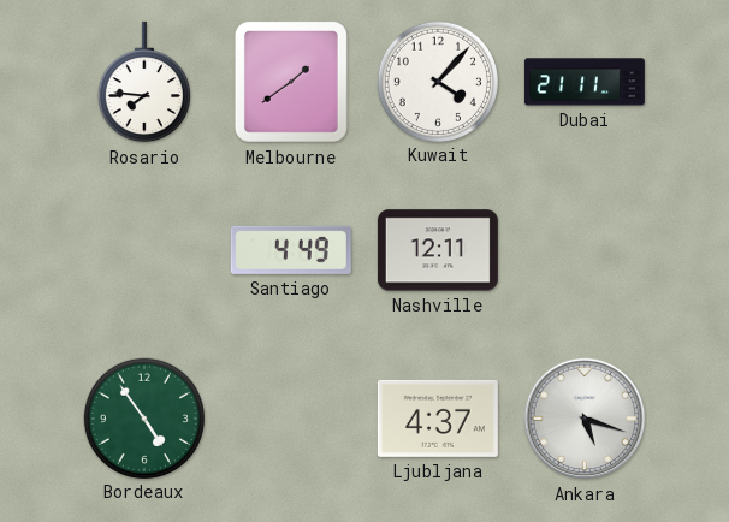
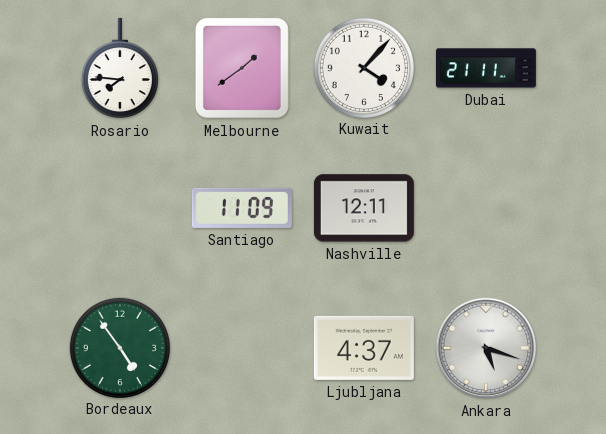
Santiago: 4:49 -> 11:09
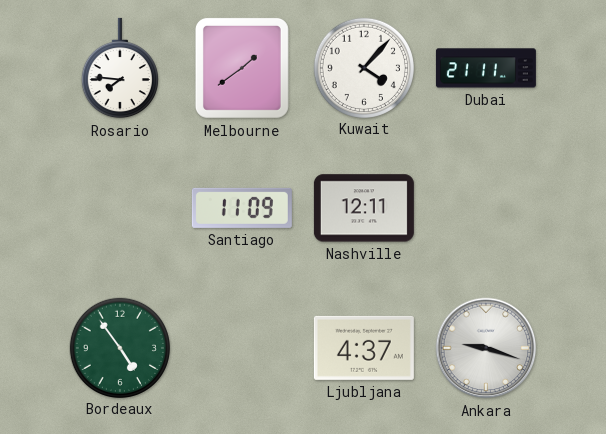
Ankara: 5:18 -> 9:18
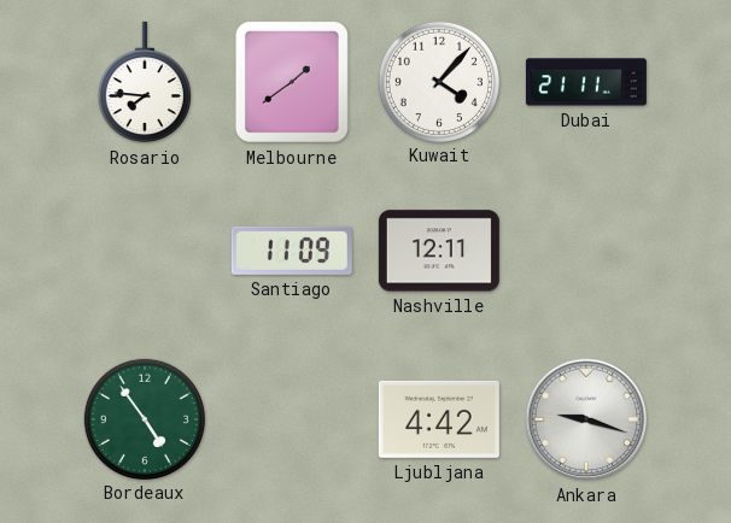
Ljubljana: 4:37 -> 4:42
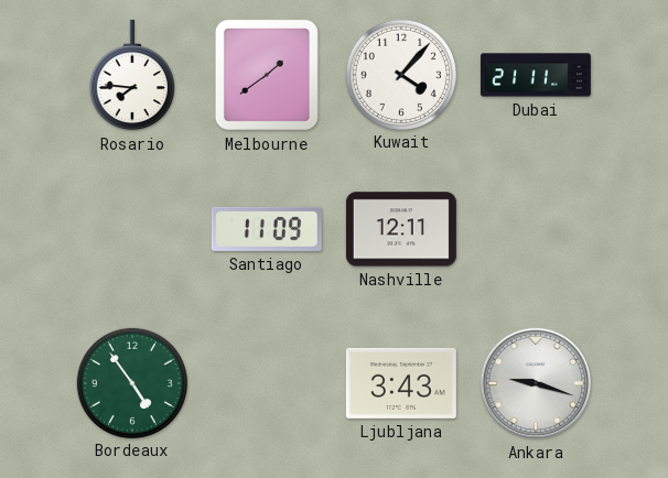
Ljubljana: 4:42 -> 3:43
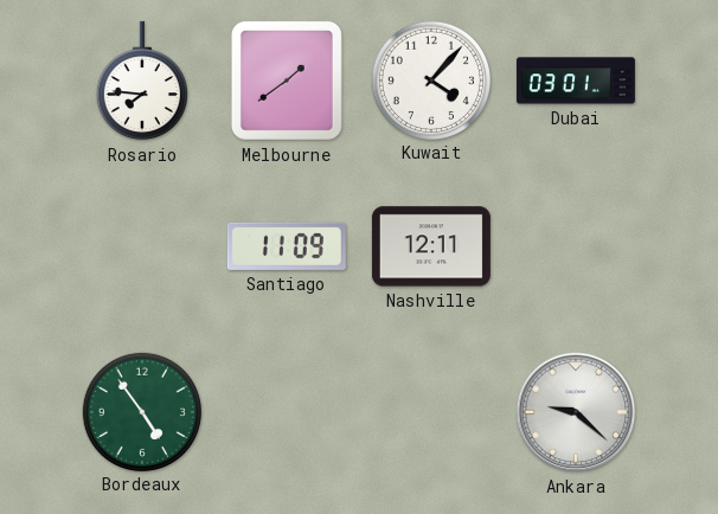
Dubai: 21:11 -> 03:01
Ljubljana: 3:43 -> none
Ankara: 9:18 -> 9:22
